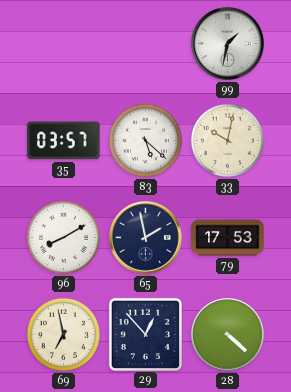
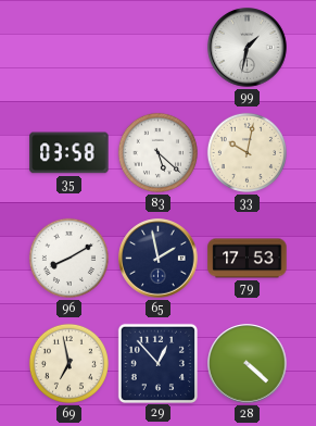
35: 03:57 -> 03:58
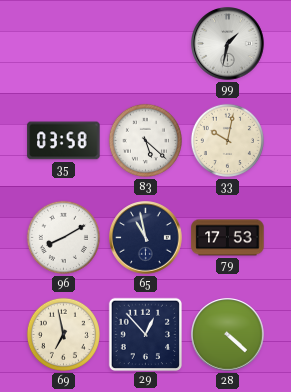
65: 1:58 -> 10:58
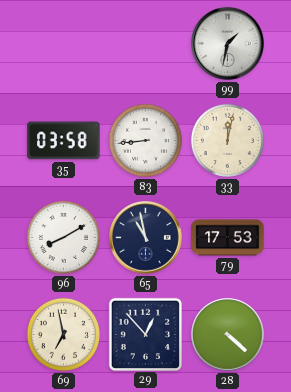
83: 5:22 -> 8:44
33: 10:02 -> 12:02
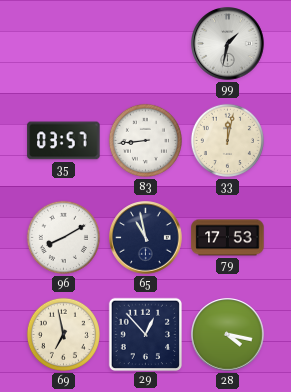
35: 03:58 -> 03:57
28: 4:22 -> 4:17
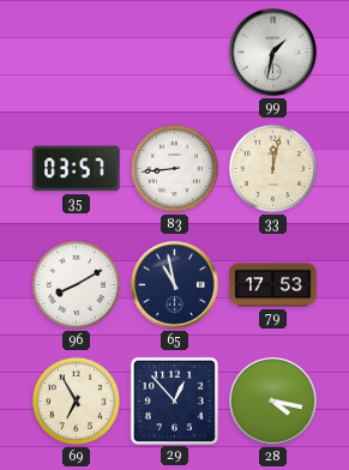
69: 6:58 -> 6:55
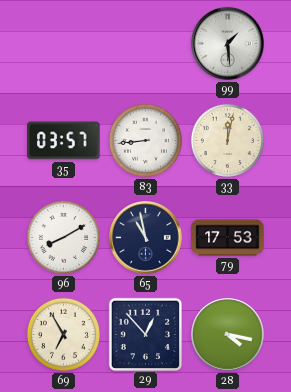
99: 1:32 -> 1:29
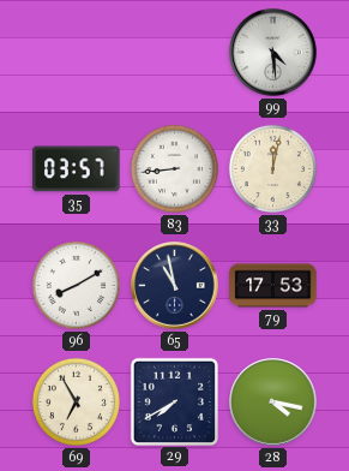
99: 1:29 -> 4:29
29: 12:53 -> 7:40
